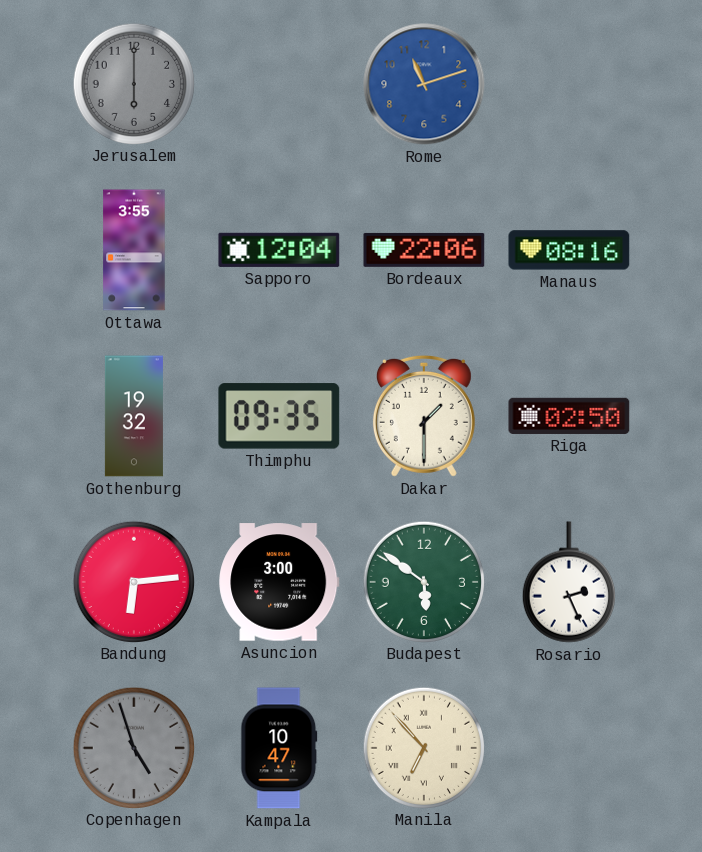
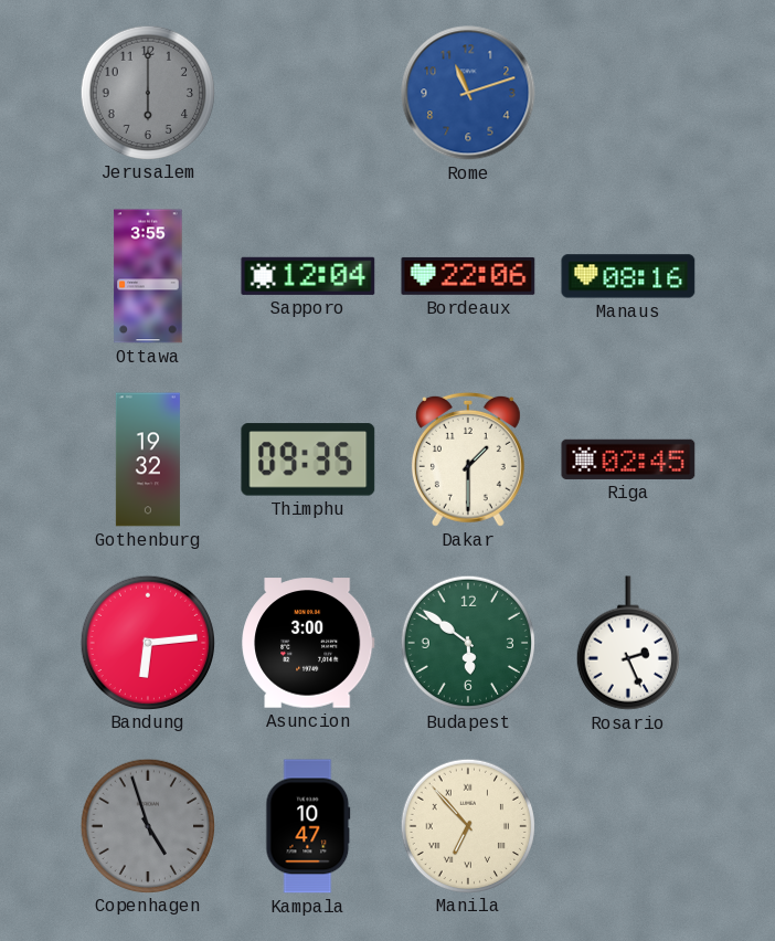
Riga: 02:50 -> 02:45
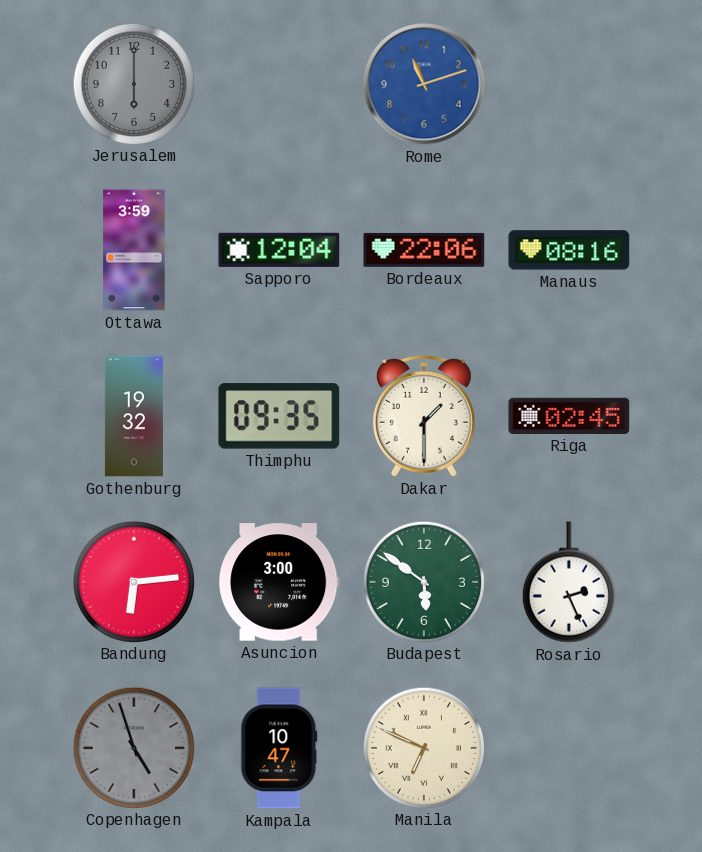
Ottawa: 3:55 -> 3:59
Manila: 6:53 -> 6:49
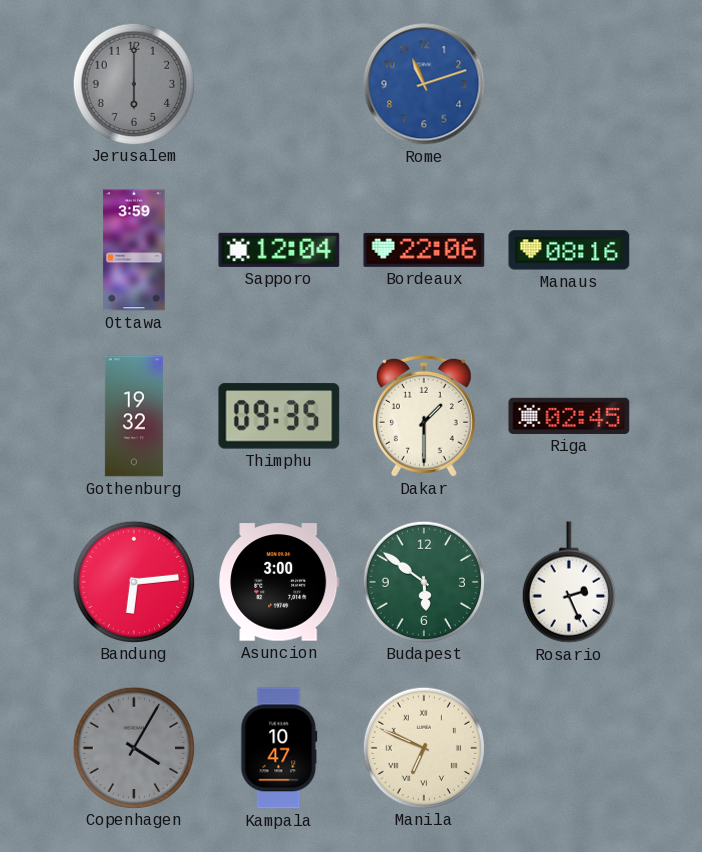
Copenhagen: 4:57 -> 4:05
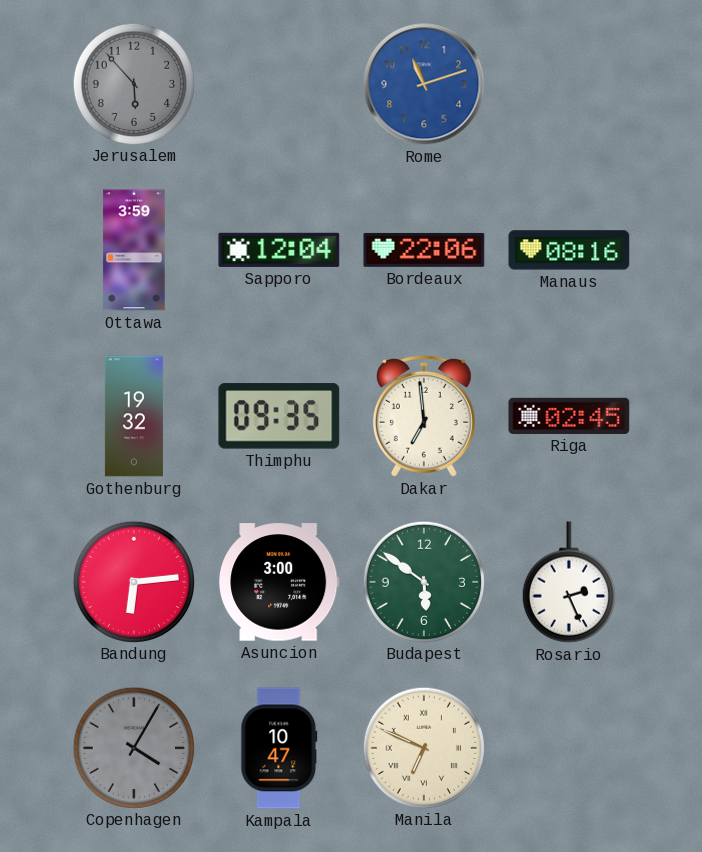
Jerusalem: 6:00 -> 5:53
Dakar: 1:30 -> 6:59
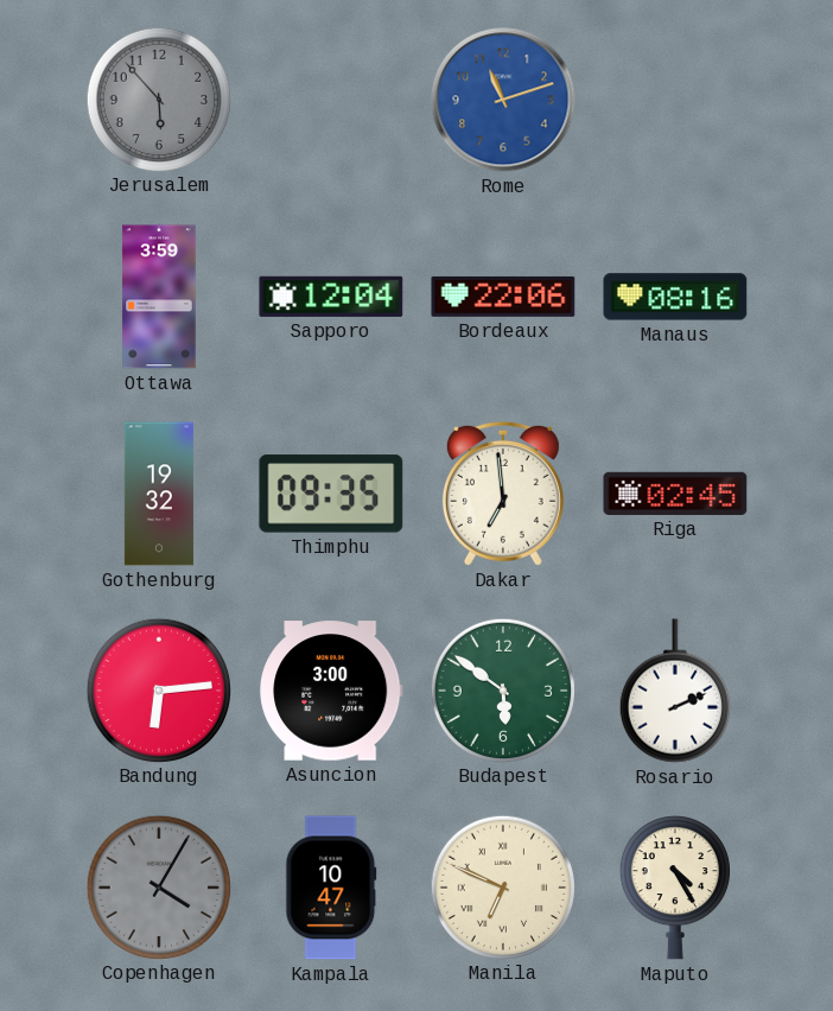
Rosario: 2:26 -> 2:11
Maputo: none -> 4:25
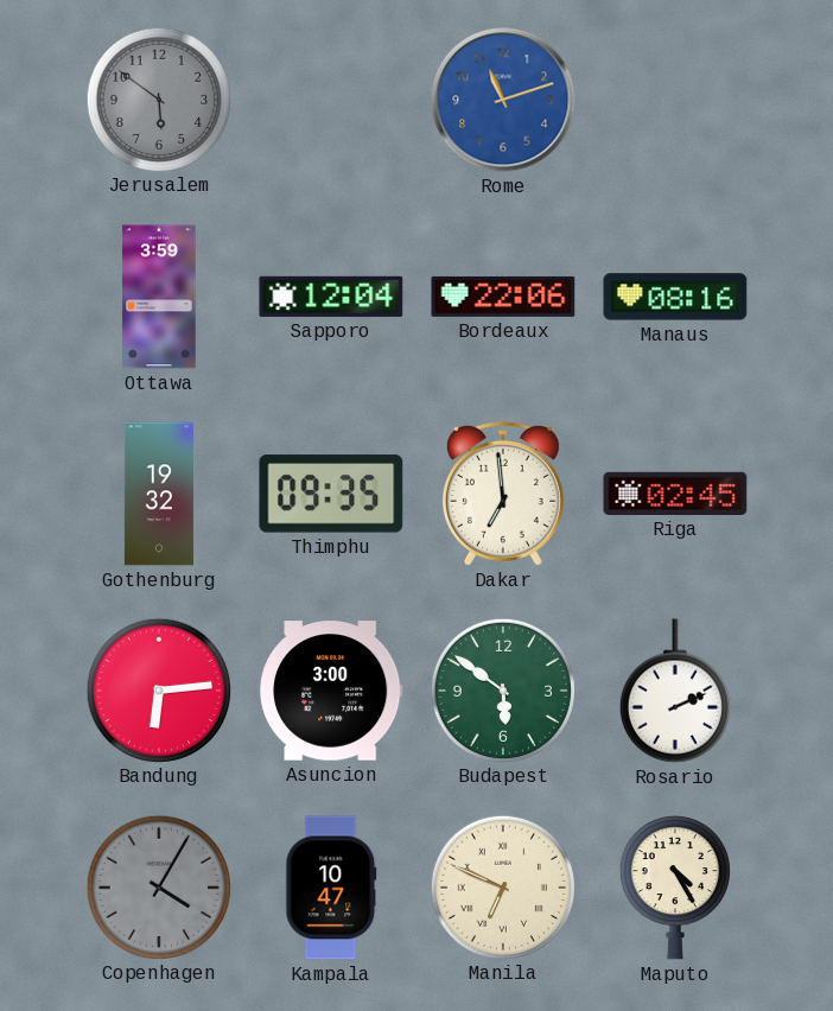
Jerusalem: 5:53 -> 5:51
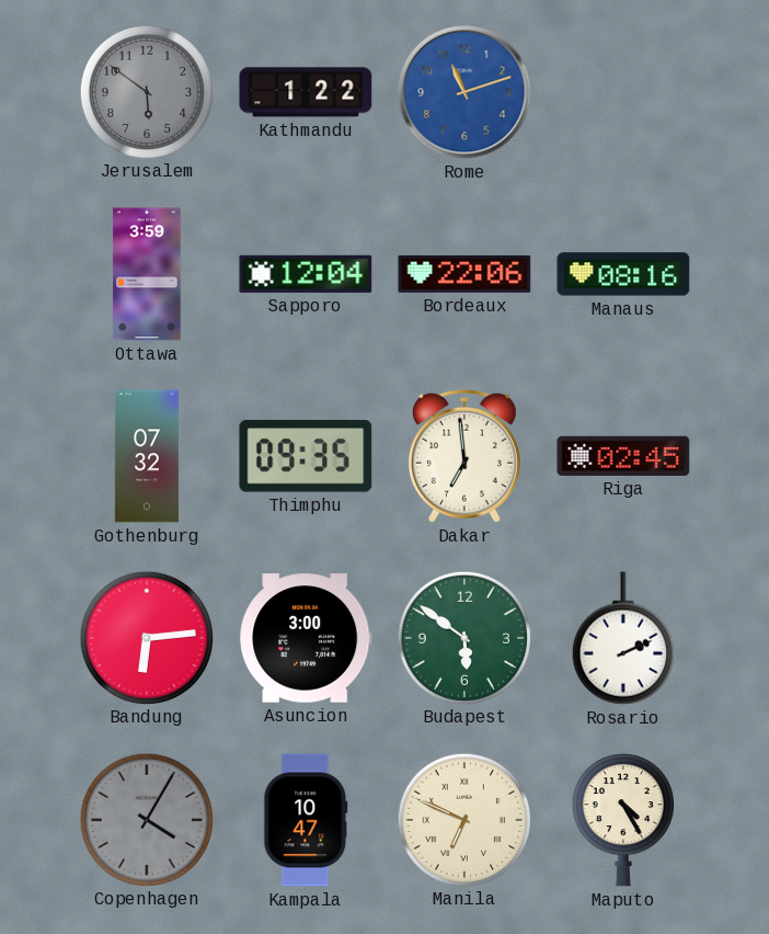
Kathmandu: none -> 1:22
Gothenburg: 19:32 -> 07:32
